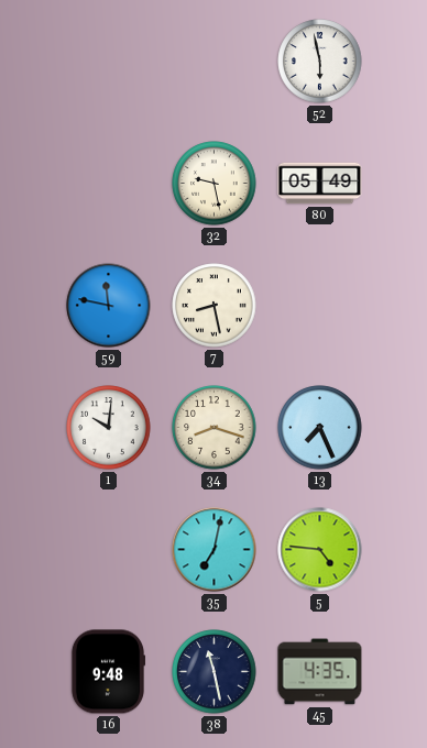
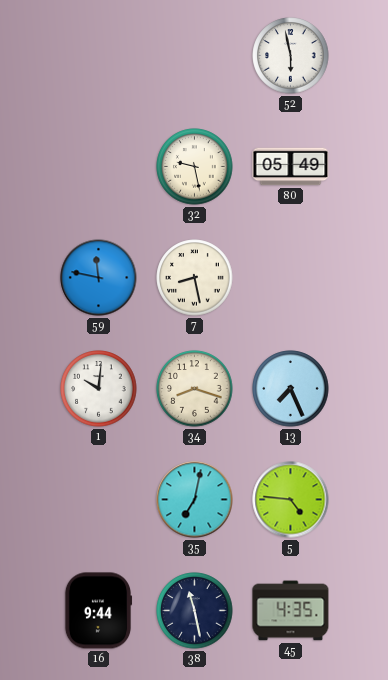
16: 9:48 -> 9:44
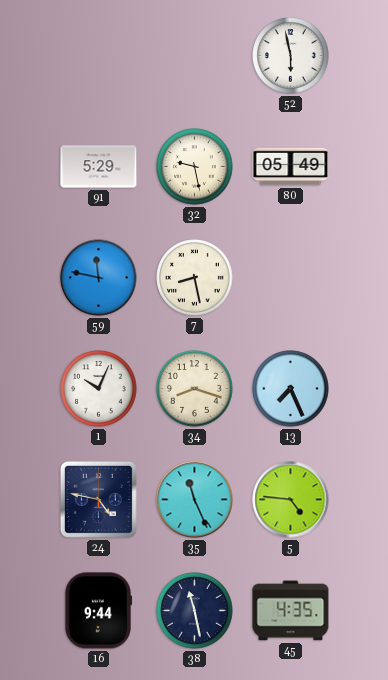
91: none -> 5:29
1: 10:01 -> 10:04
24: none -> 4:47
35: 7:02 -> 11:26
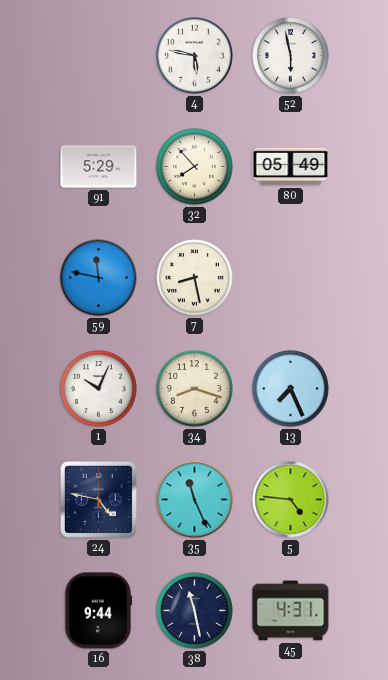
4: none -> 5:47
32: 9:28 -> 7:53
45: 4:35 -> 4:31
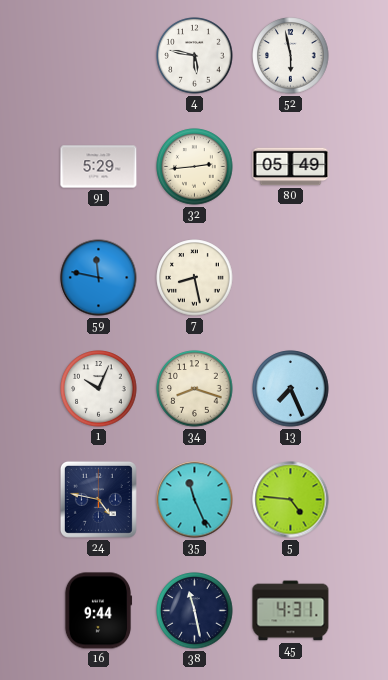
32: 7:53 -> 2:44
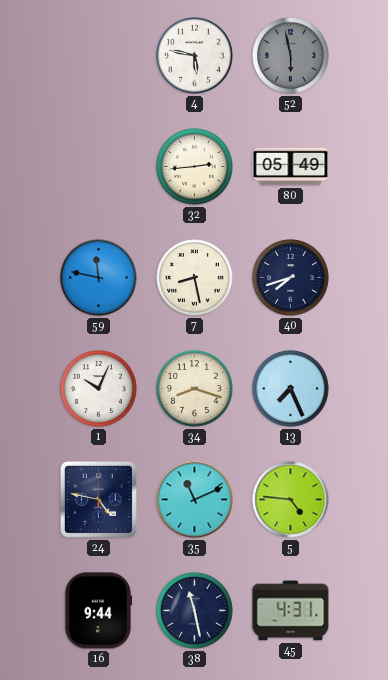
52 dial: white -> grey
91: 5:29 -> none
40: none -> 7:42
35: 11:26 -> 11:11
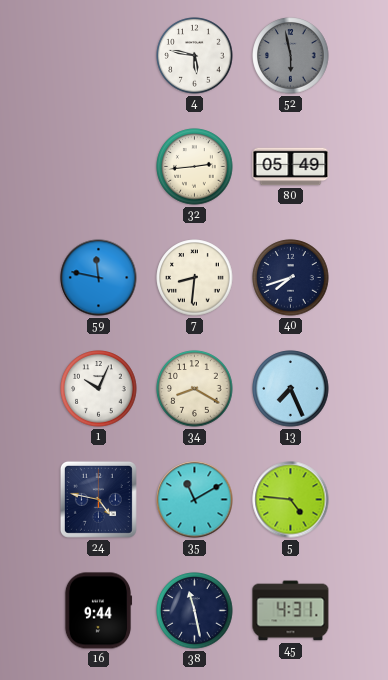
7: 8:28 -> 8:31
34: 8:18 -> 8:20
35: 11:11 -> 11:10
